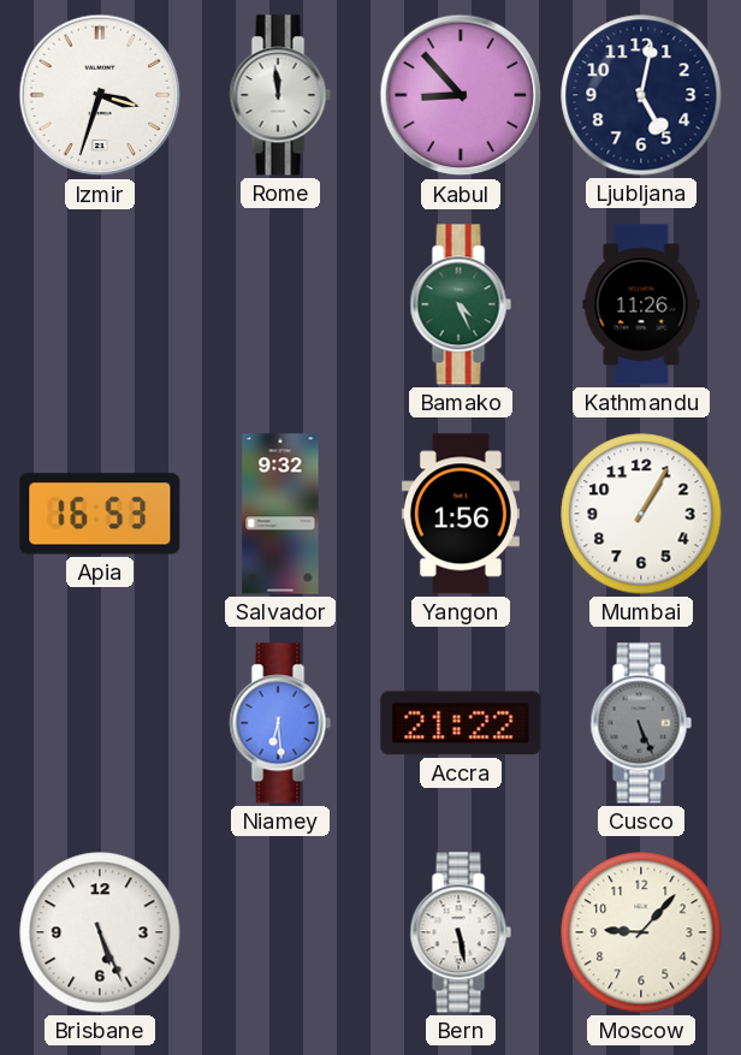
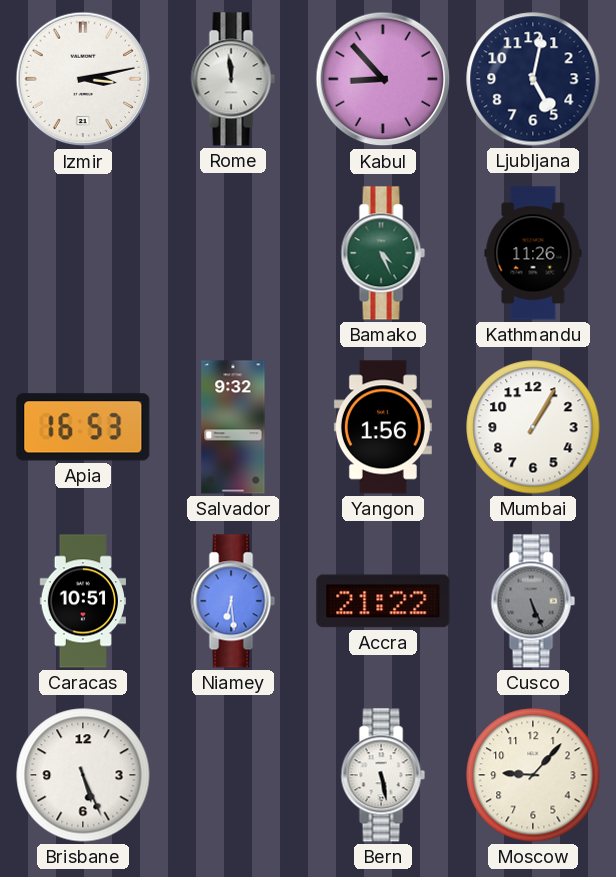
Izmir: 3:33 -> 3:13
Caracas: none -> 10:51
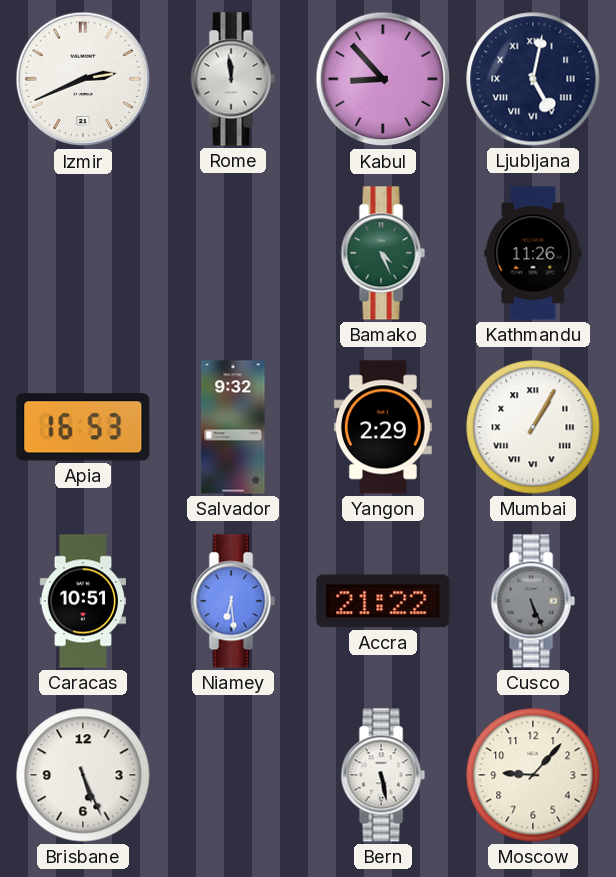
Izmir: 3:13 -> 2:41
Ljubljana numerals: Arabic -> Roman
Yangon: 1:56 -> 2:29
Mumbai numerals: Arabic -> Roman
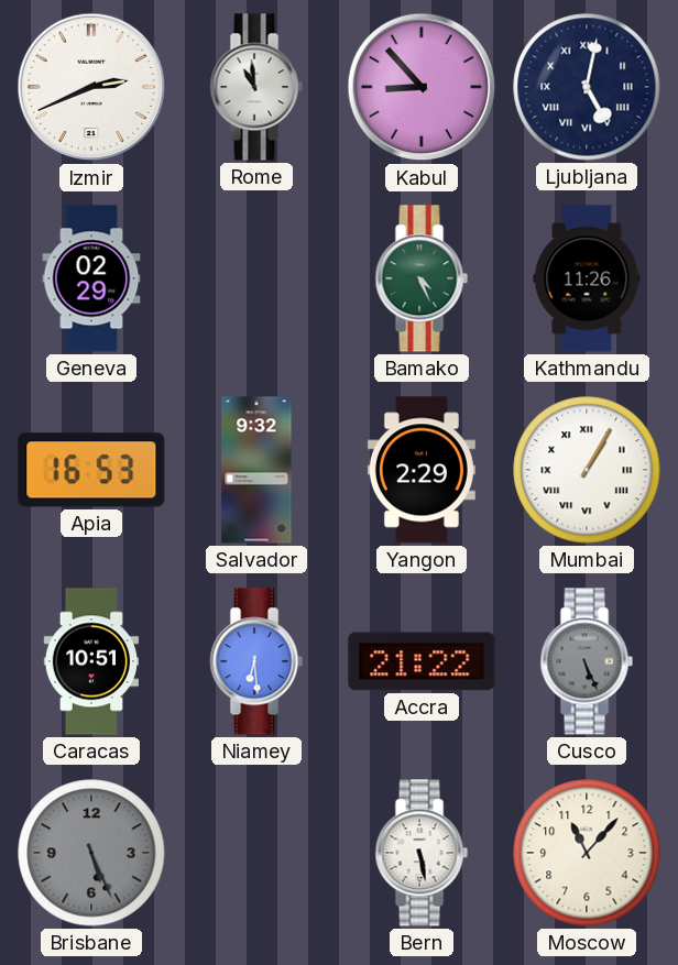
Rome: 11:59 -> 10:59
Geneva: none -> 02:29
Brisbane dial: white -> grey
Moscow: 9:07 -> 11:07
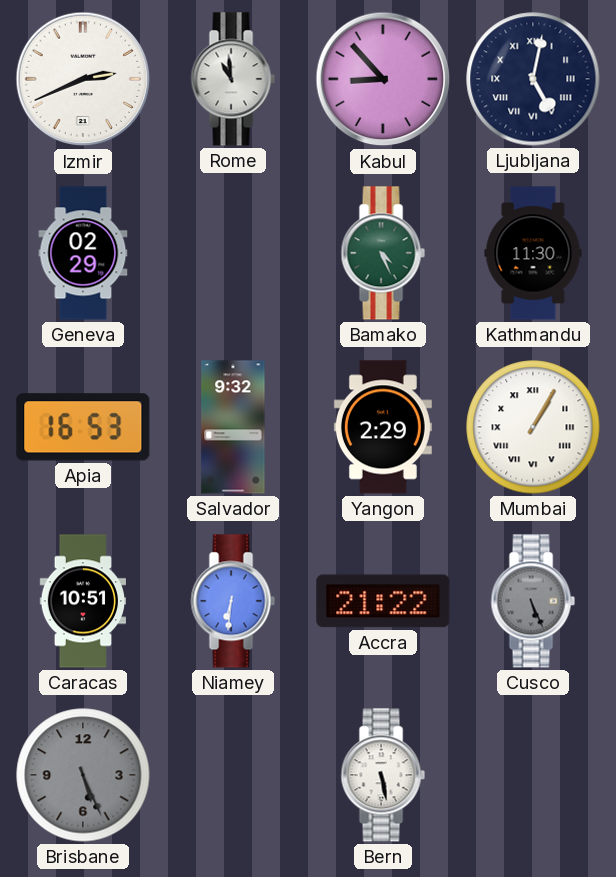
Kathmandu: 11:26 -> 11:30
Niamey: 6:29 -> 6:31
Moscow: 11:07 -> none
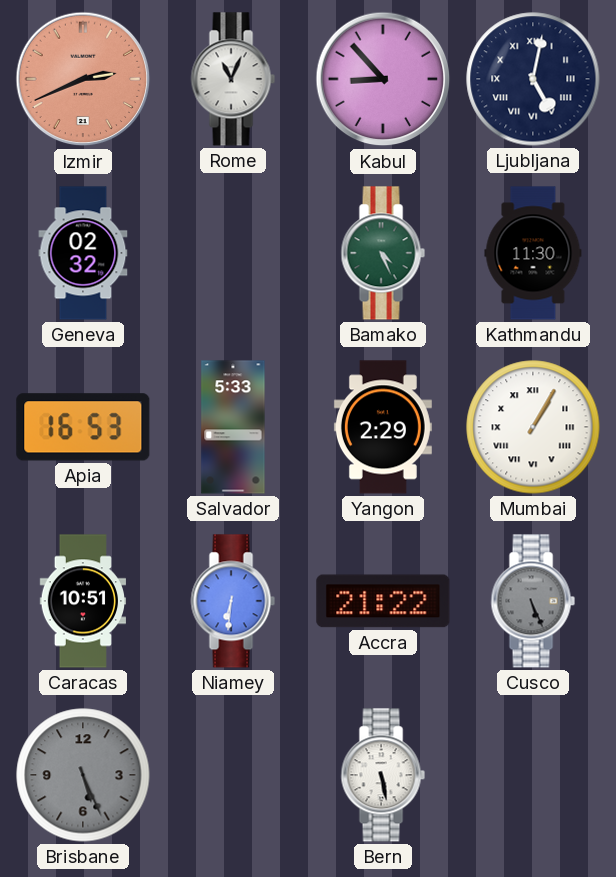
Izmir dial: white -> salmon
Rome: 10:59 -> 11:04
Geneva: 02:29 -> 02:32
Salvador: 9:32 -> 5:33
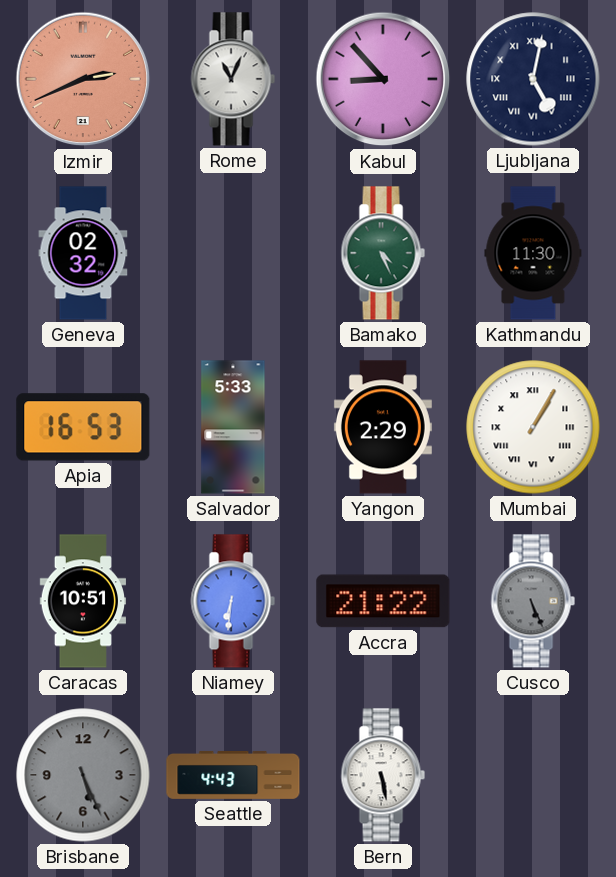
Seattle: none -> 4:43
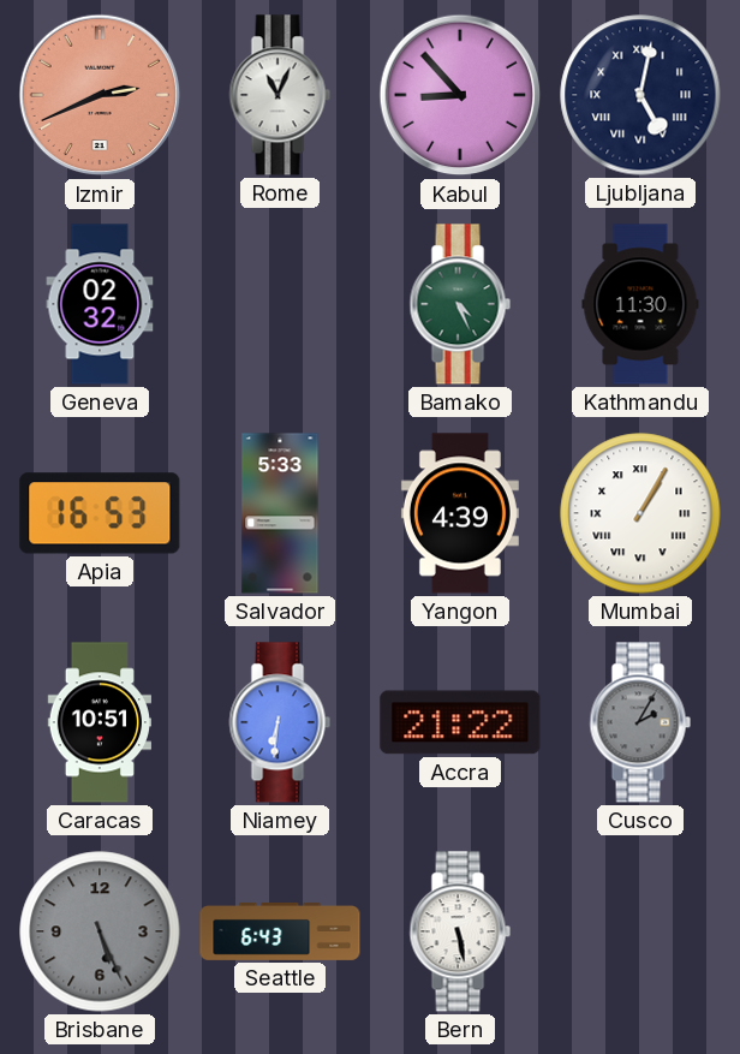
Yangon: 2:29 -> 4:39
Cusco: 5:26 -> 2:05
Seattle: 4:43 -> 6:43
